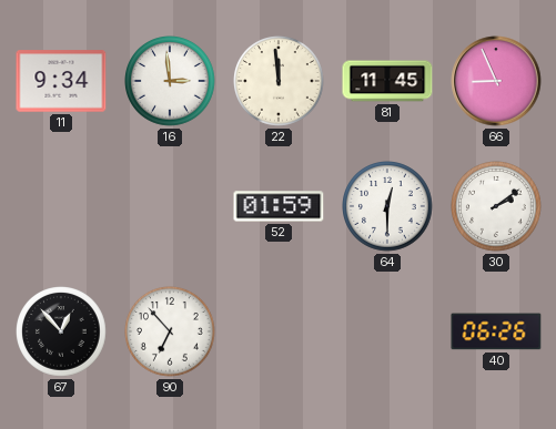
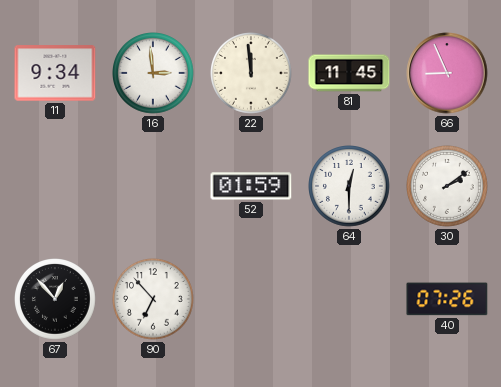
40: 06:26 -> 07:26
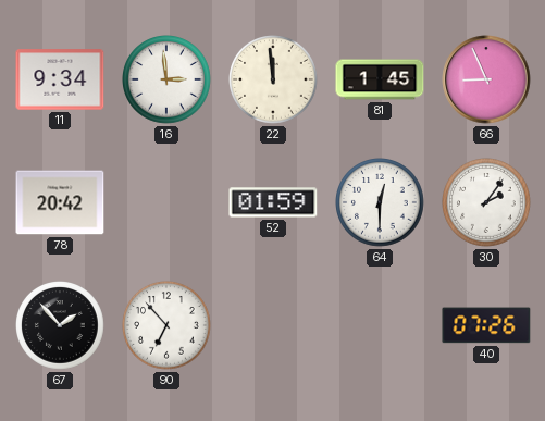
81: 11:45 -> 1:45
78: none -> 20:42
30: 2:09 -> 2:06
67: 12:53 -> 1:53
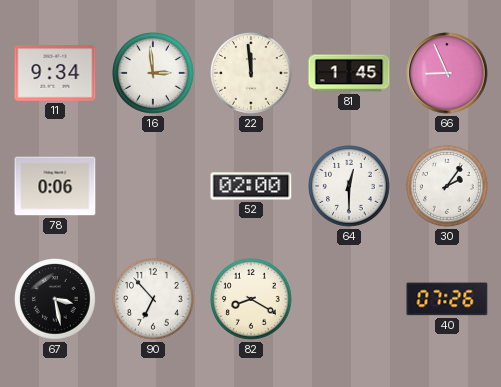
78: 20:42 -> 0:06
52: 01:59 -> 02:00
67: 1:53 -> 3:28
82: none -> 8:20
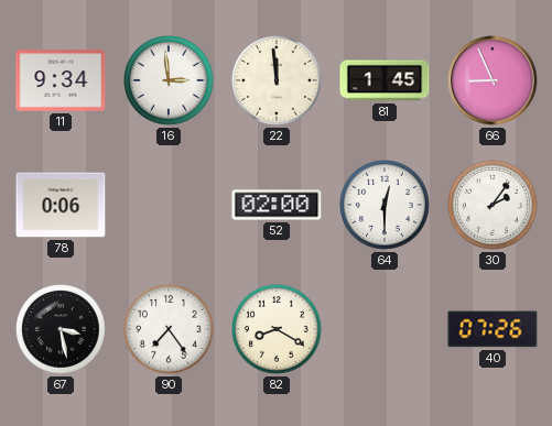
90: 6:53 -> 7:24
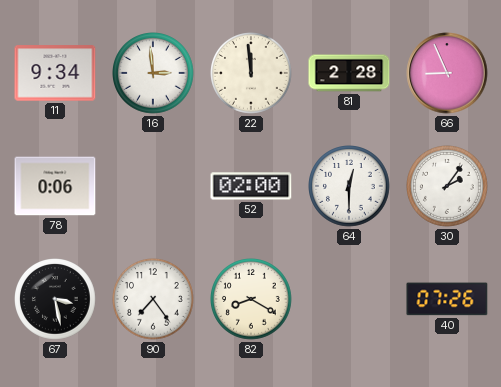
81: 1:45 -> 2:28
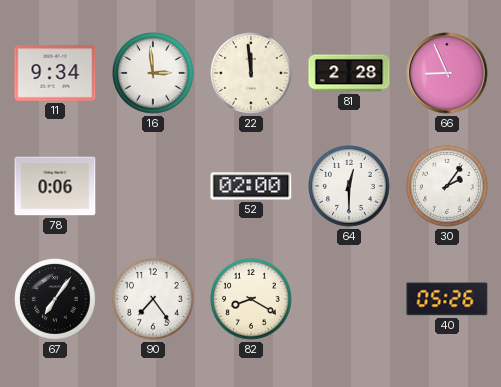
67: 3:28 -> 7:06
40: 07:26 -> 05:26
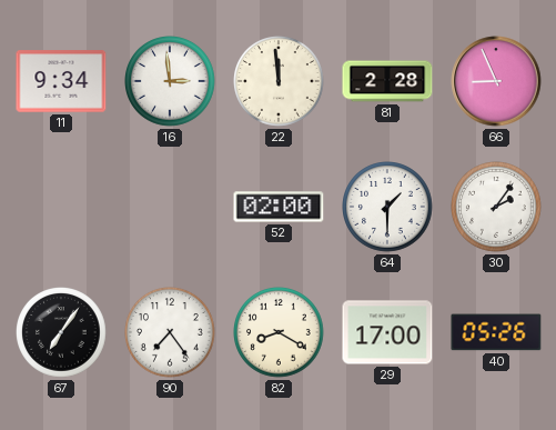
78: 0:06 -> none
64: 12:30 -> 1:30
29: none -> 17:00
